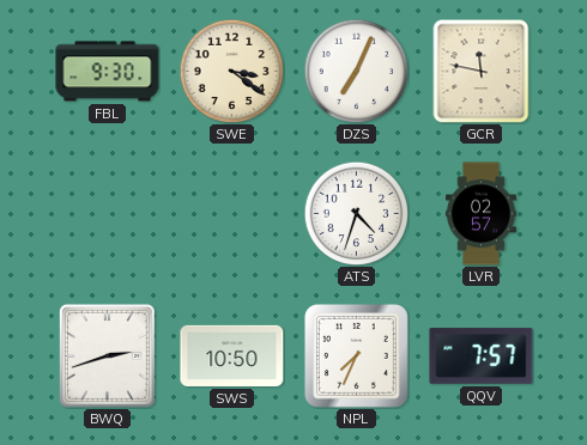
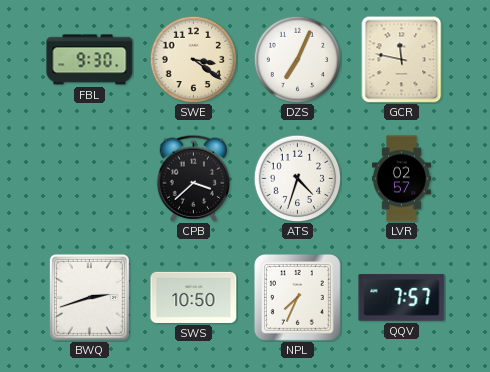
CPB: none -> 3:38
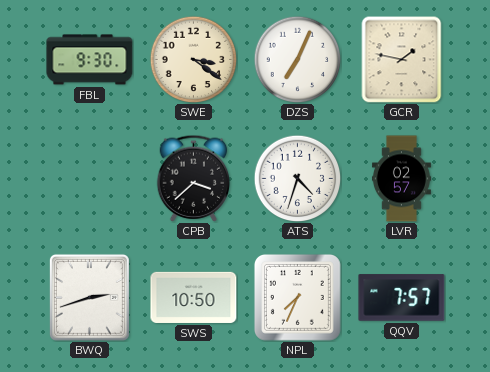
GCR: 11:47 -> 1:47
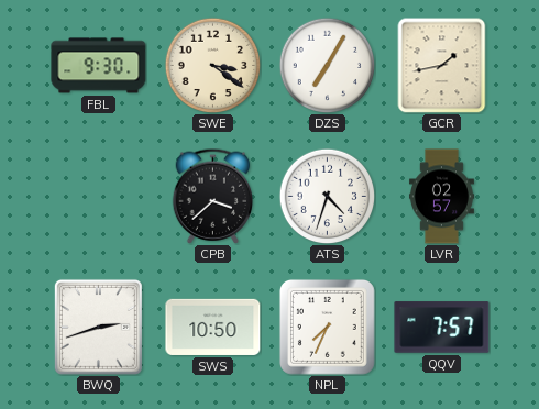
DZS: 7:04 -> 7:05
GCR: 1:47 -> 1:43
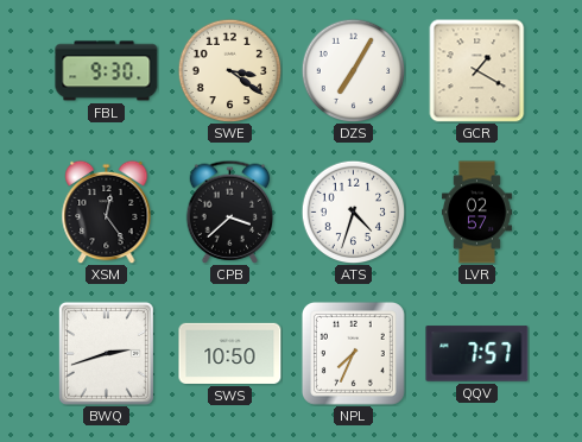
GCR: 1:43 -> 1:20
XSM: none -> 12:24
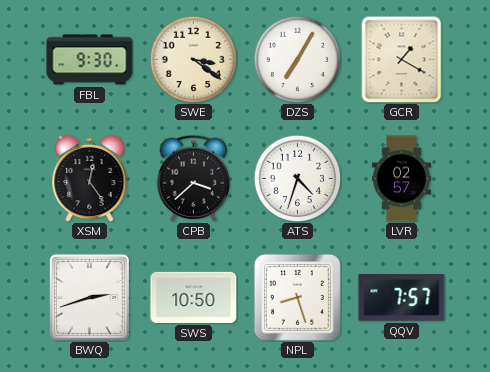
NPL: 7:34 -> 8:27
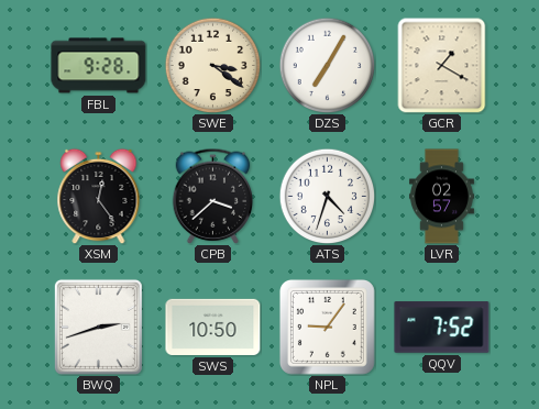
FBL: 9:30 -> 9:28
NPL: 8:27 -> 9:06
QQV: 7:57 -> 7:52
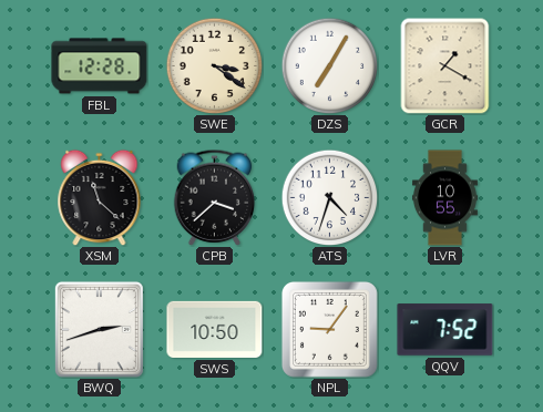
FBL: 9:28 -> 12:28
XSM: 12:24 -> 11:22
LVR: 02:57 -> 10:55
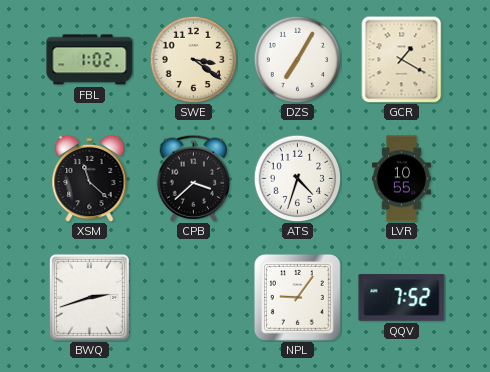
FBL: 12:28 -> 1:02
SWS: 10:50 -> none
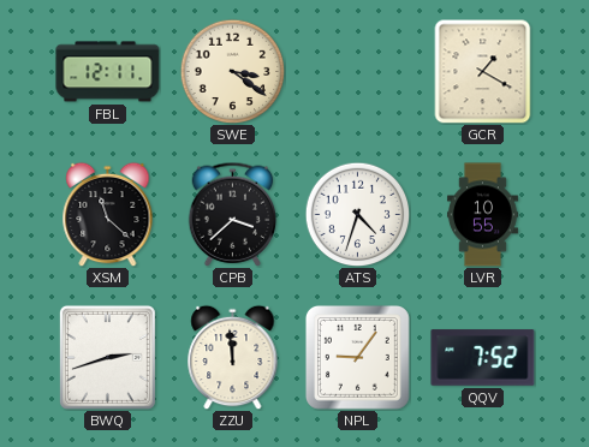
FBL: 1:02 -> 12:11
DZS: 7:05 -> none
ZZU: none -> 11:59
